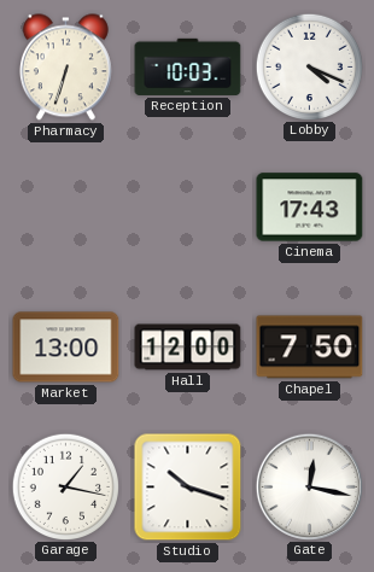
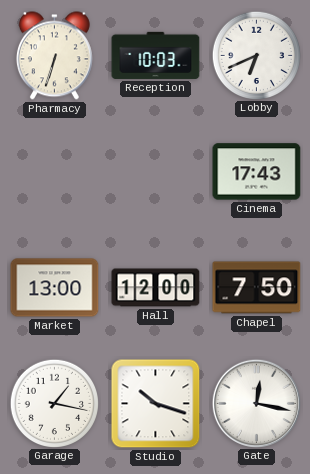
Lobby: 4:19 -> 6:41
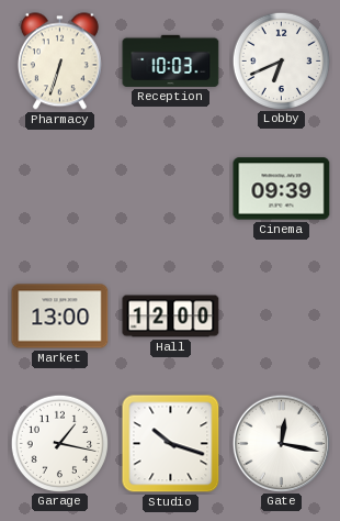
Cinema: 17:43 -> 09:39
Chapel: 7:50 -> none
